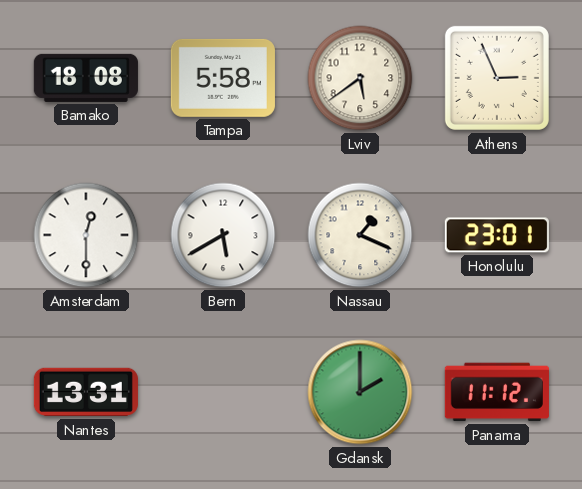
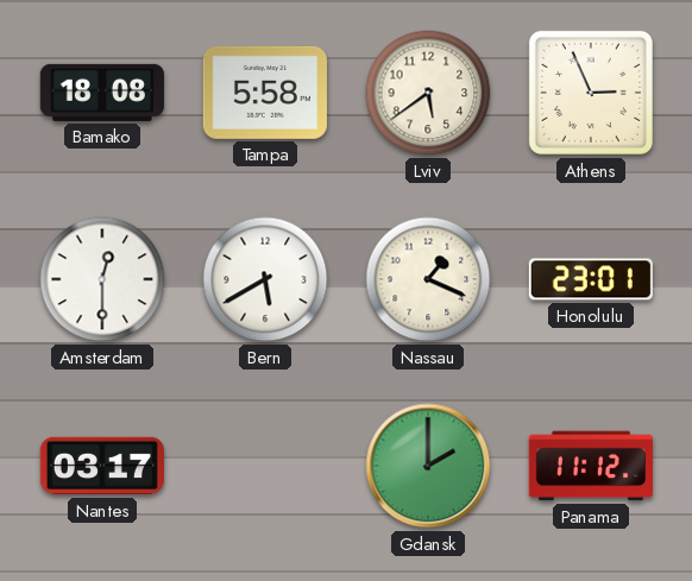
Nantes: 13:31 -> 03:17
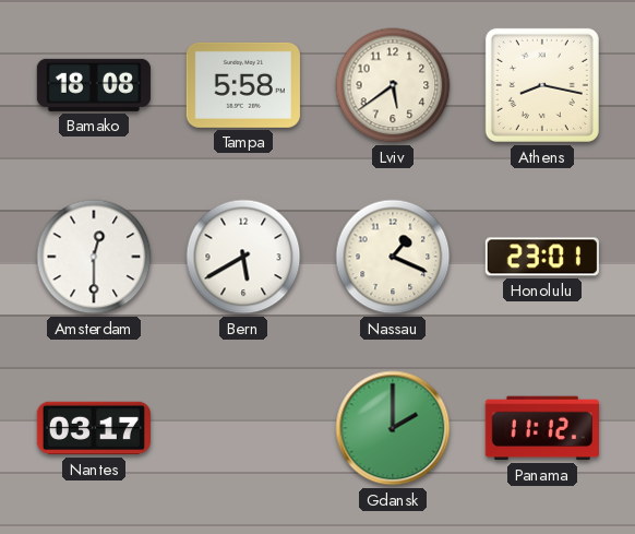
Athens: 2:56 -> 8:17
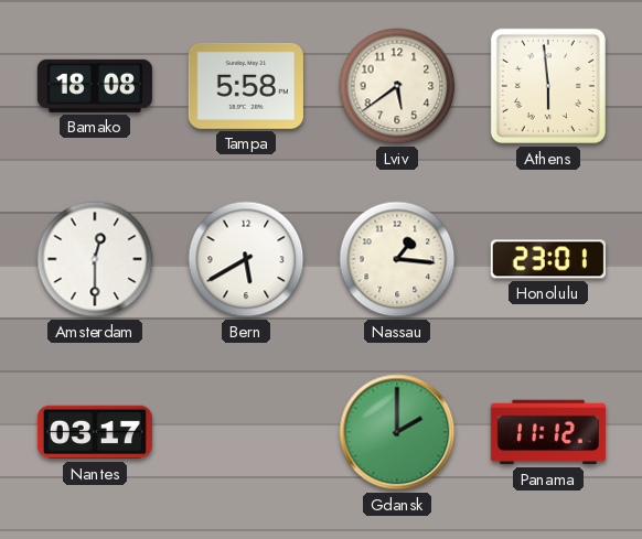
Athens: 8:17 -> 5:59
Nassau: 1:19 -> 1:16
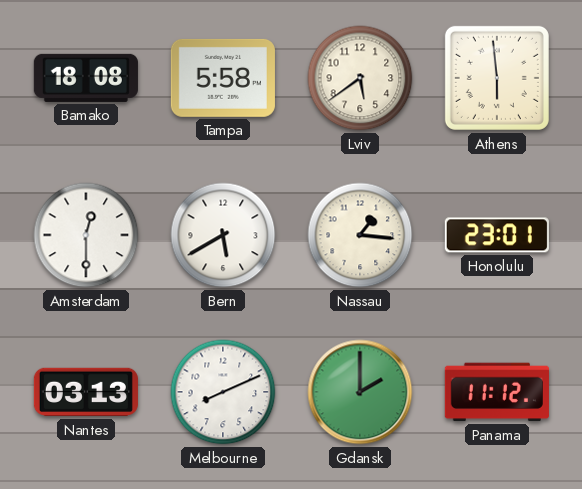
Nantes: 03:17 -> 03:13
Melbourne: none -> 8:11
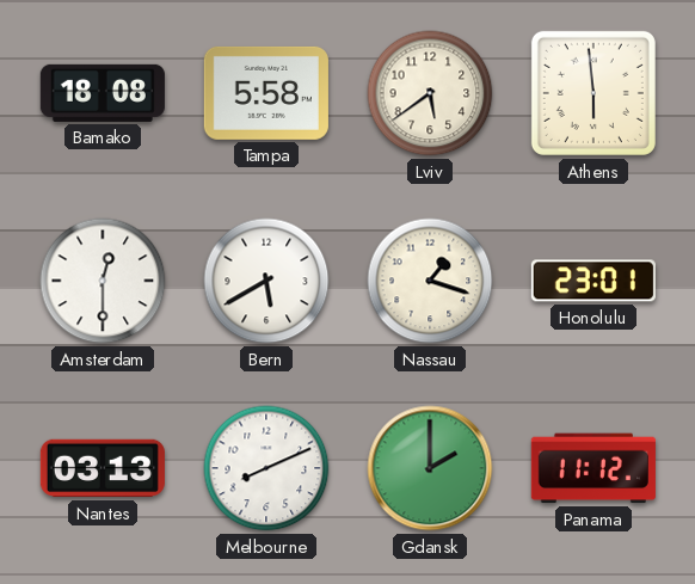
Nassau: 1:16 -> 1:18
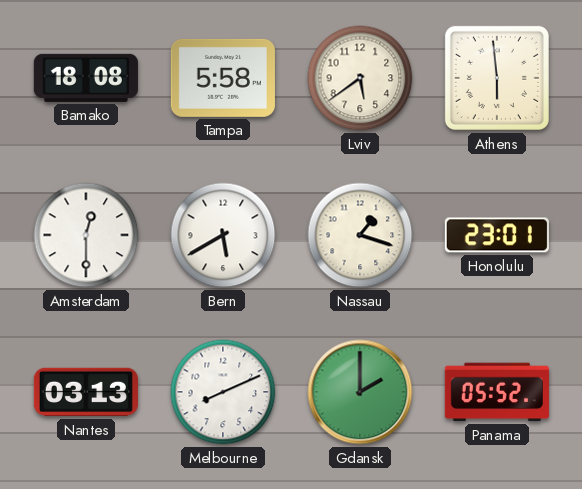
Panama: 11:12 -> 05:52
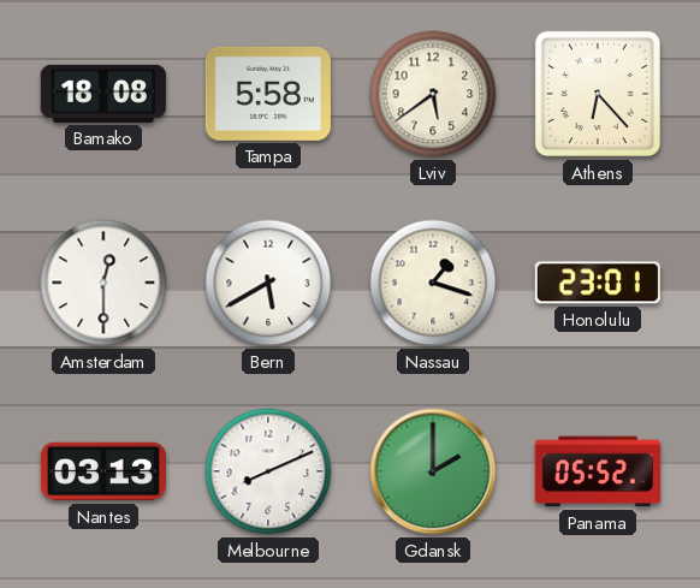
Athens: 5:59 -> 6:23
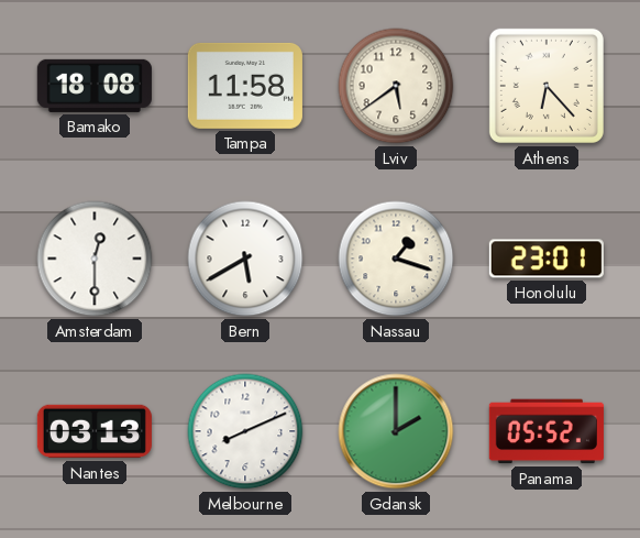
Tampa: 5:58 -> 11:58
